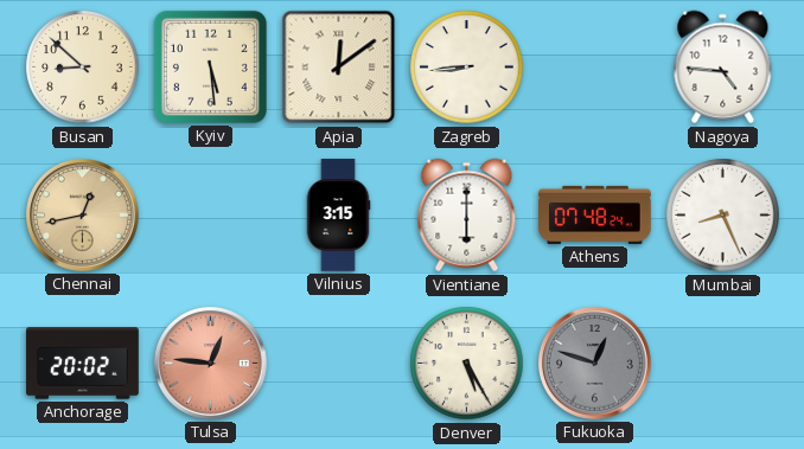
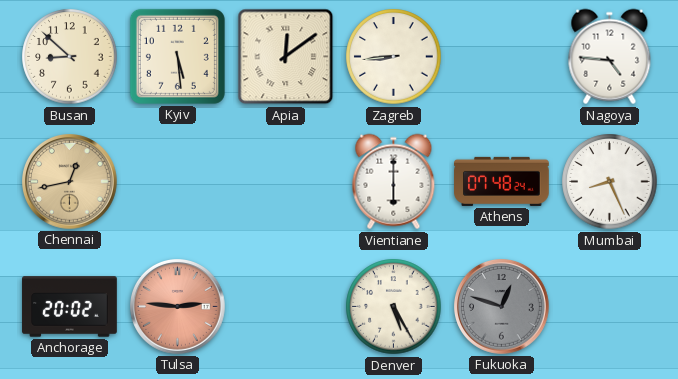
Vilnius: 3:15 -> none
Tulsa: 12:46 -> 2:46
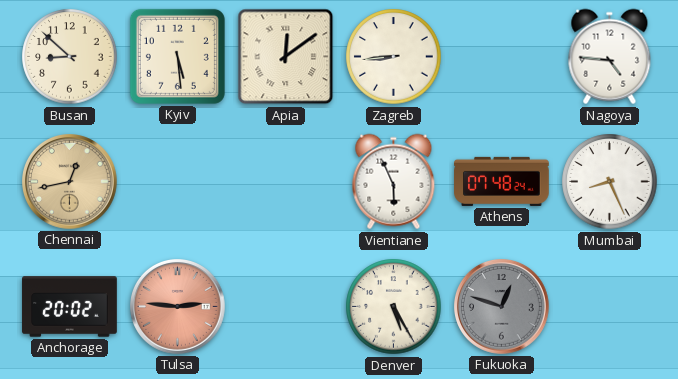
Vientiane: 6:00 -> 5:56
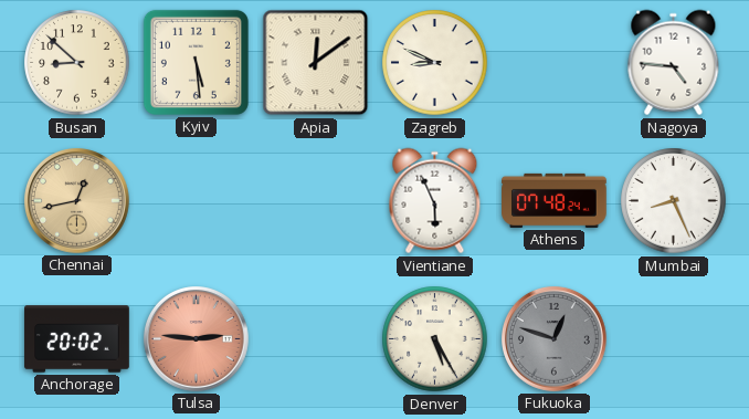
Zagreb: 8:44 -> 8:49
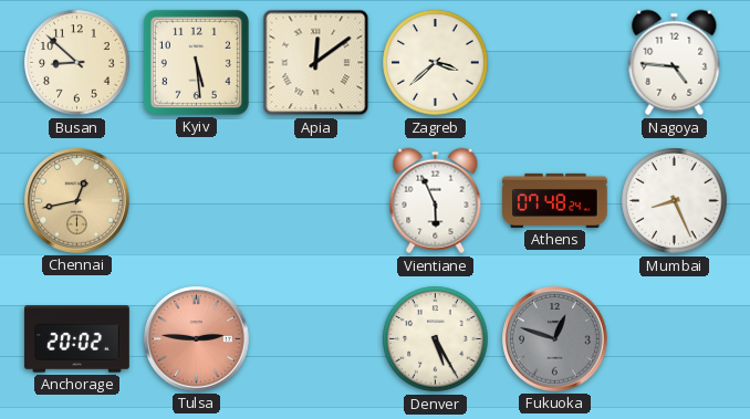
Zagreb: 8:49 -> 3:38
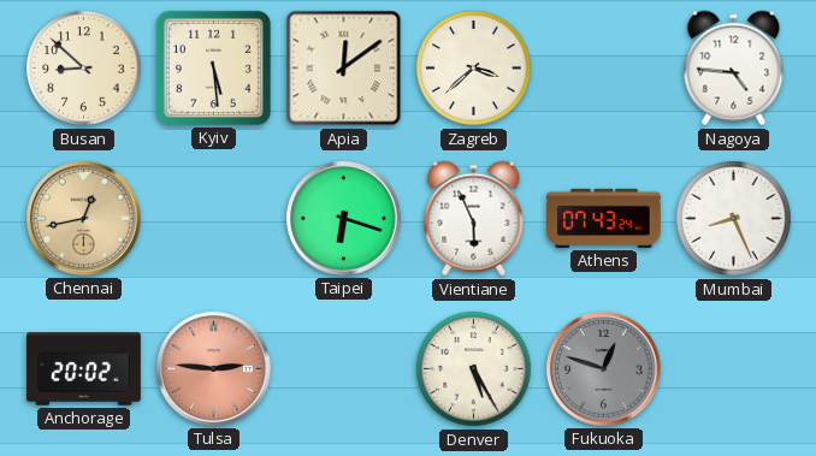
Taipei: none -> 6:18
Athens: 07:48 -> 07:43
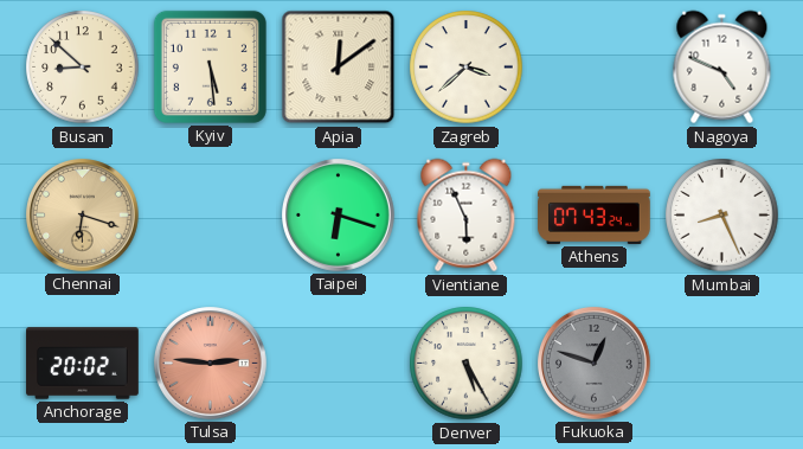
Nagoya: 4:46 -> 4:49
Chennai: 12:43 -> 6:18
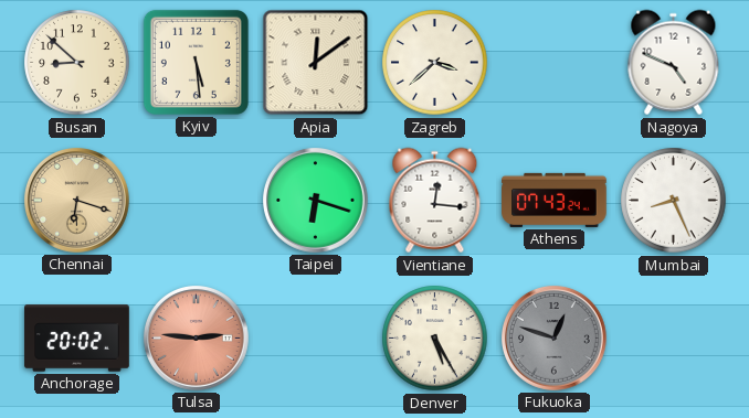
Vientiane: 5:56 -> 12:16
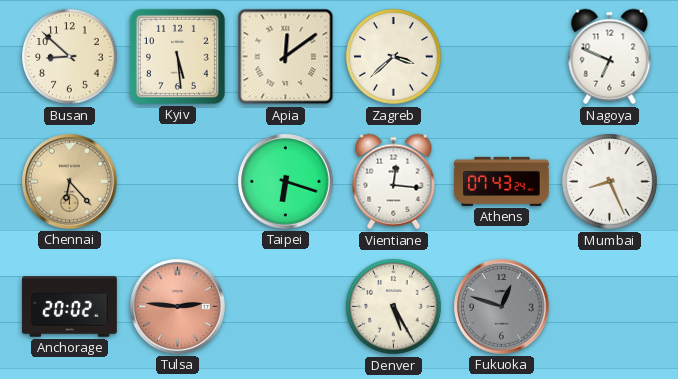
Nagoya: 4:49 -> 6:49
Chennai: 6:18 -> 6:23
